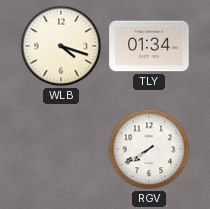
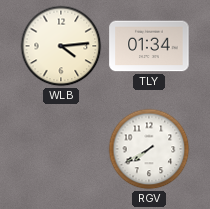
WLB: 4:18 -> 4:14
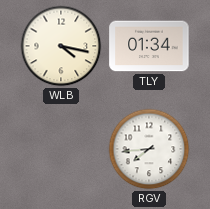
WLB: 4:14 -> 4:17
RGV: 7:40 -> 7:44
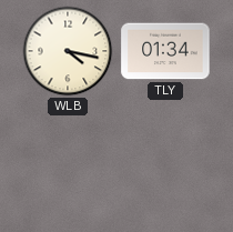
RGV: 7:44 -> none
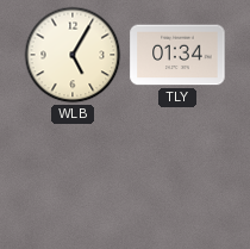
WLB: 4:17 -> 5:05
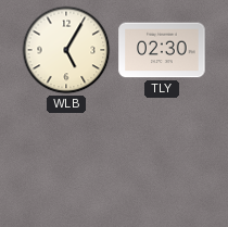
TLY: 01:34 -> 02:30
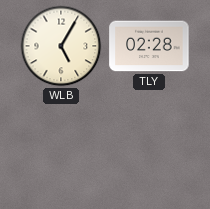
TLY: 02:30 -> 02:28
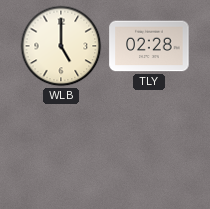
WLB: 5:05 -> 5:00
